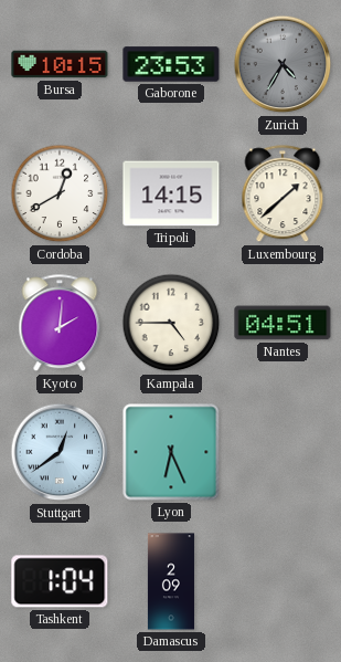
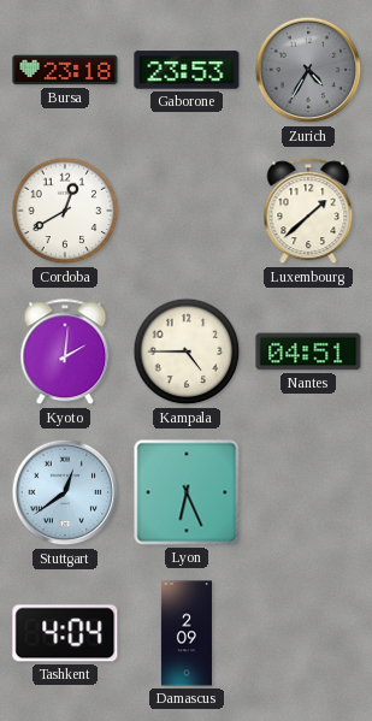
Bursa: 10:15 -> 23:18
Tripoli: 14:15 -> none
Tashkent: 1:04 -> 4:04
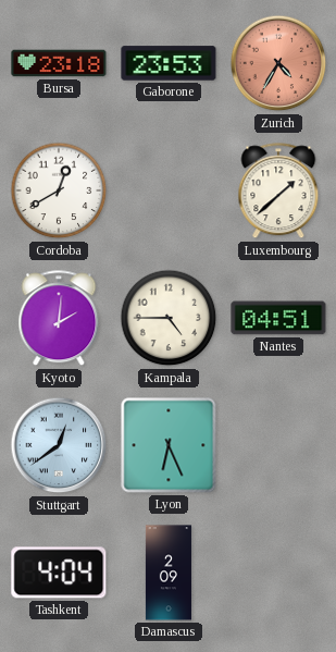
Zurich dial: grey -> salmon
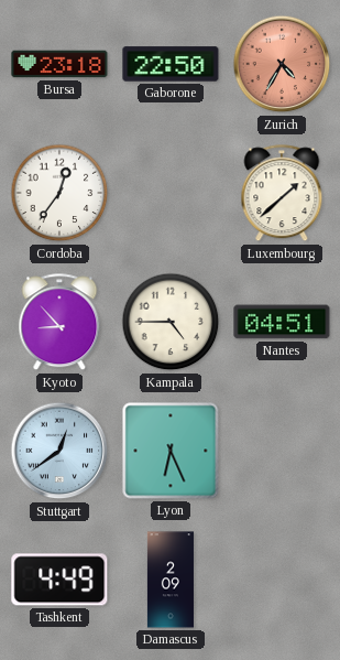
Gaborone: 23:53 -> 22:50
Cordoba: 12:40 -> 12:36
Kyoto: 2:01 -> 8:53
Tashkent: 4:04 -> 4:49
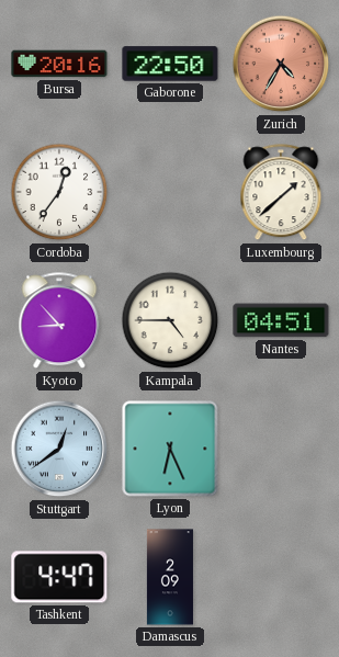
Bursa: 23:18 -> 20:16
Tashkent: 4:49 -> 4:47
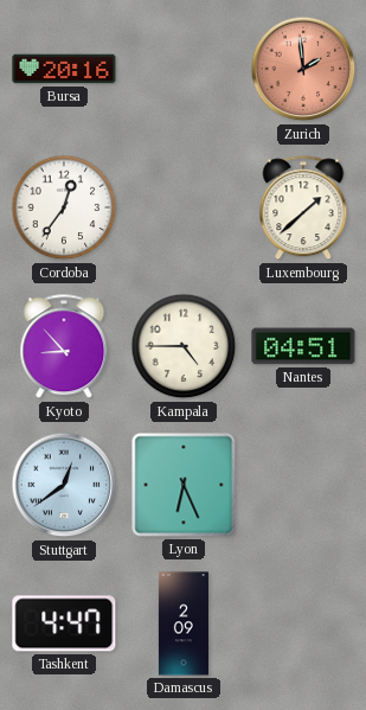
Gaborone: 22:50 -> none
Zurich: 4:35 -> 1:59
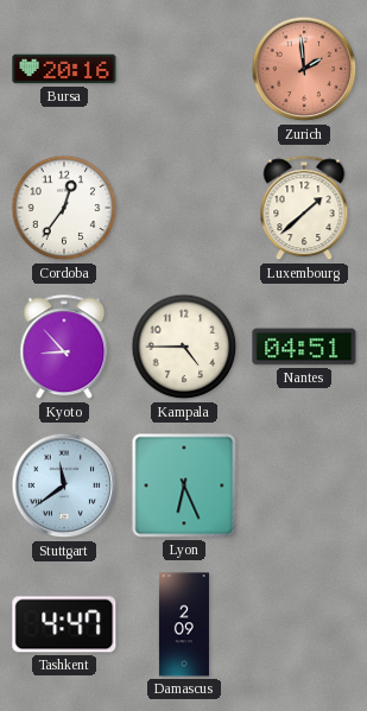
Stuttgart: 12:39 -> 11:39
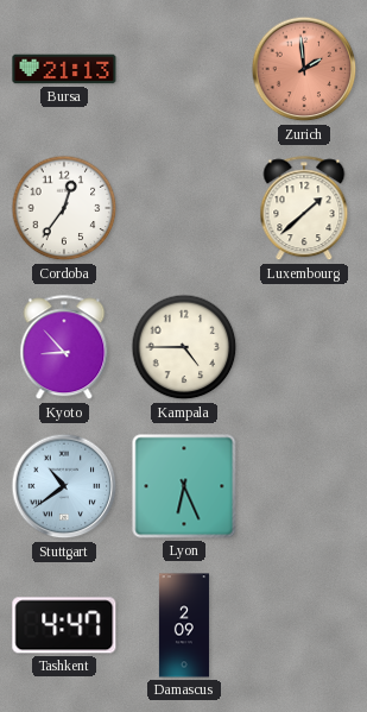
Bursa: 20:16 -> 21:13
Nantes: 04:51 -> none
Stuttgart: 11:39 -> 10:39
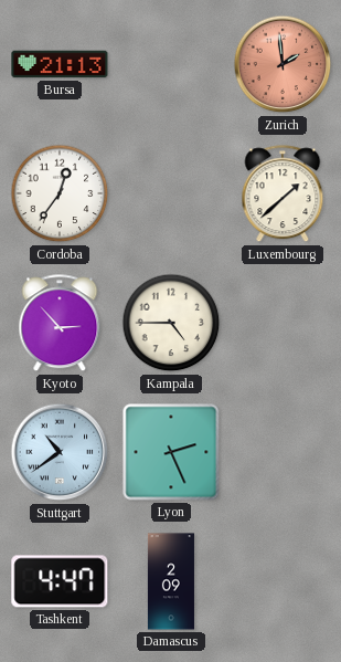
Kyoto: 8:53 -> 2:53
Lyon: 6:26 -> 2:26
